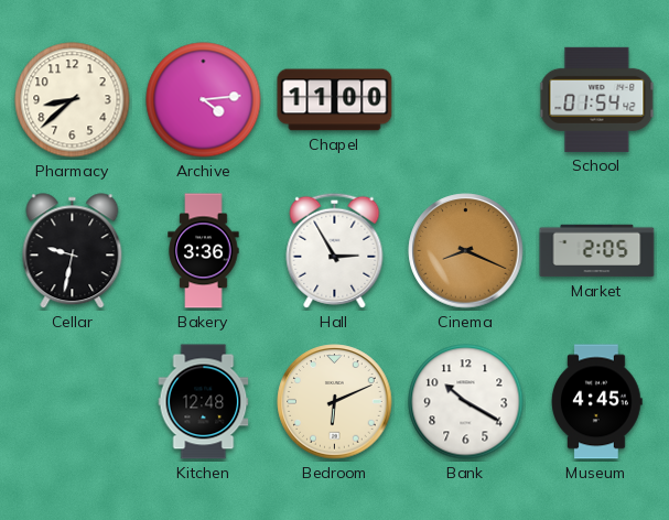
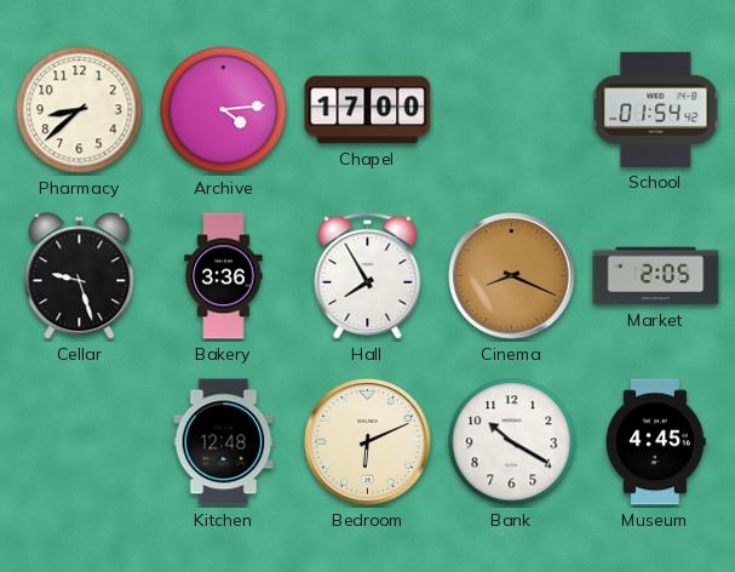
Chapel: 11:00 -> 17:00
Cellar: 9:32 -> 9:27
Hall: 2:55 -> 7:55
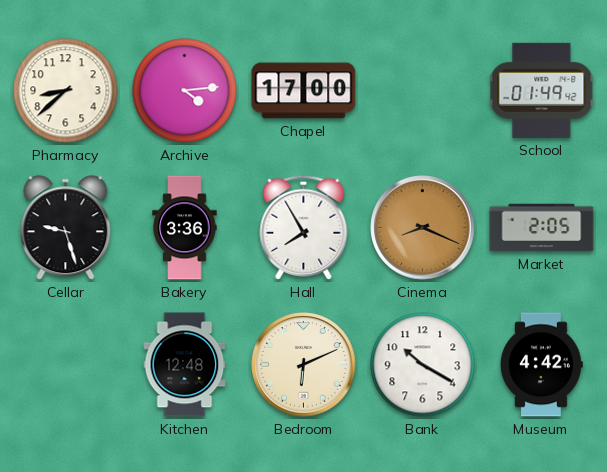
School: 01:54 -> 01:49
Museum: 4:45 -> 4:42
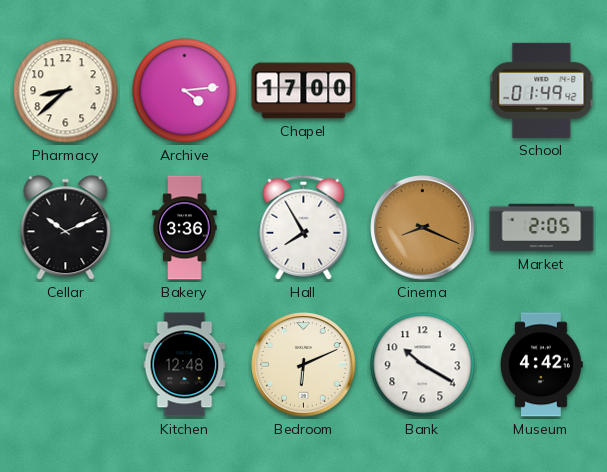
Cellar: 9:27 -> 10:11
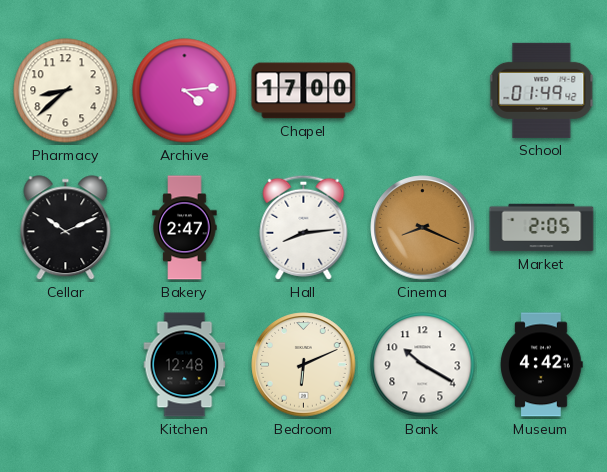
Bakery: 3:36 -> 2:47
Hall: 7:55 -> 8:14
